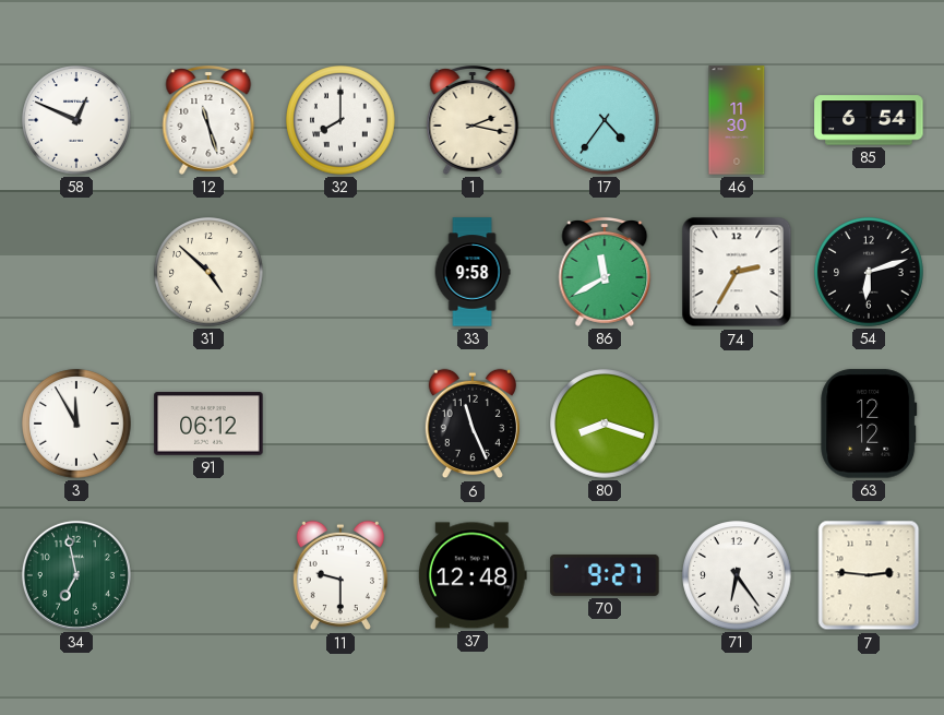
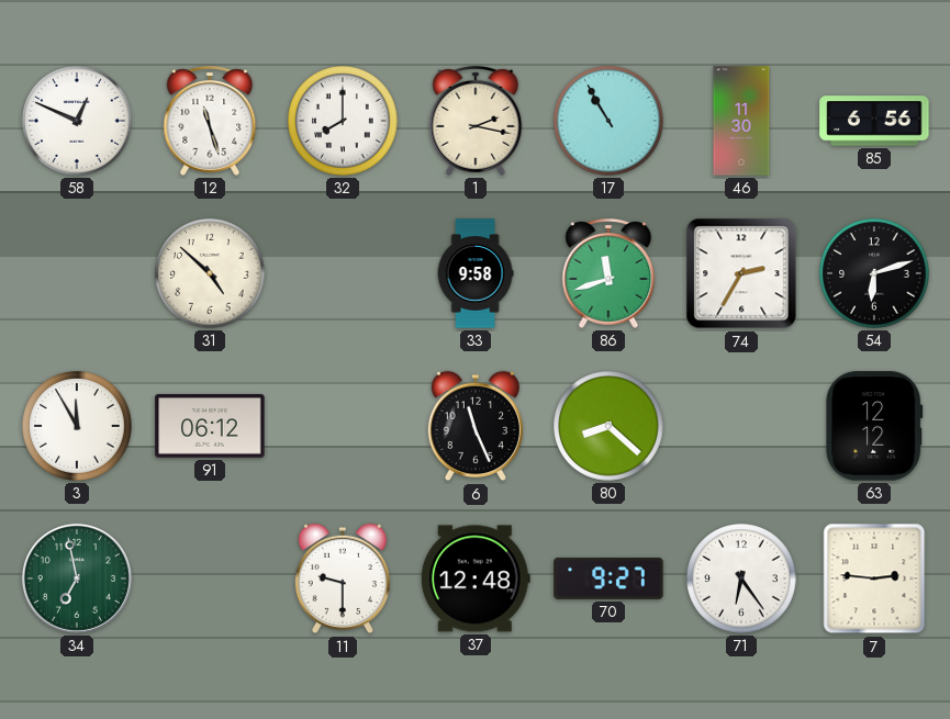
17: 4:36 -> 10:55
85: 6:54 -> 6:56
86: 11:40 -> 11:42
80: 8:18 -> 8:22
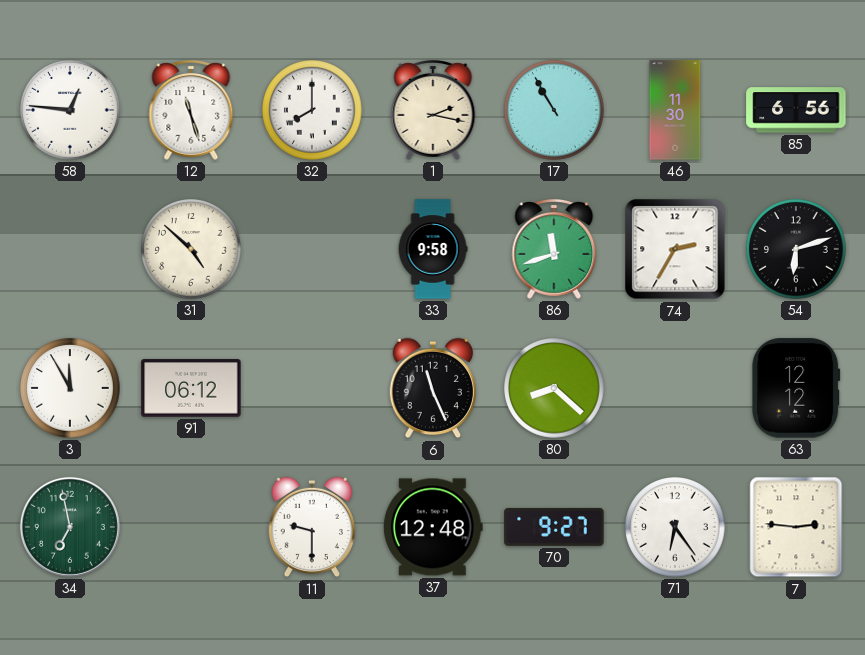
58: 12:49 -> 12:46
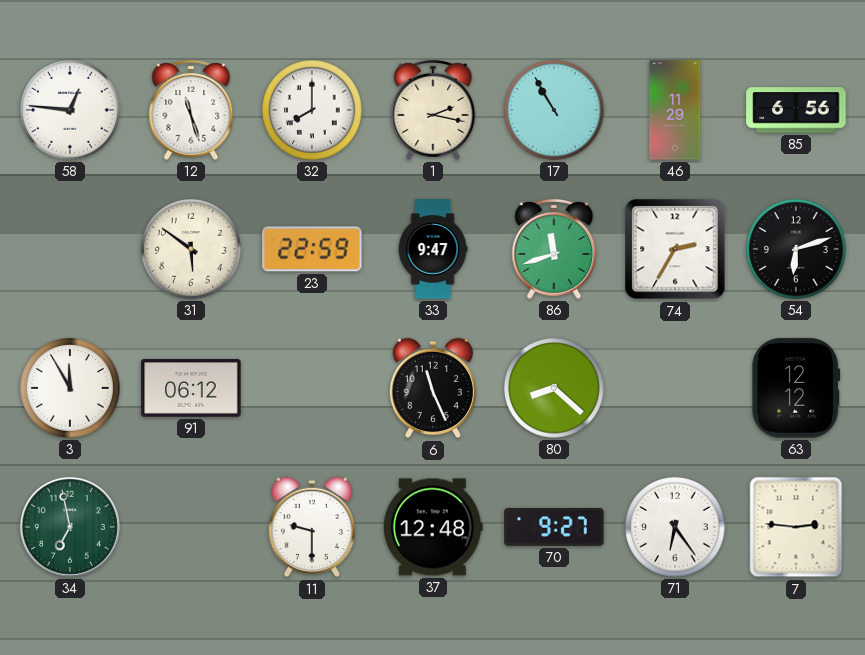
46: 11:30 -> 11:29
31: 4:52 -> 5:51
23: none -> 22:59
33: 9:58 -> 9:47
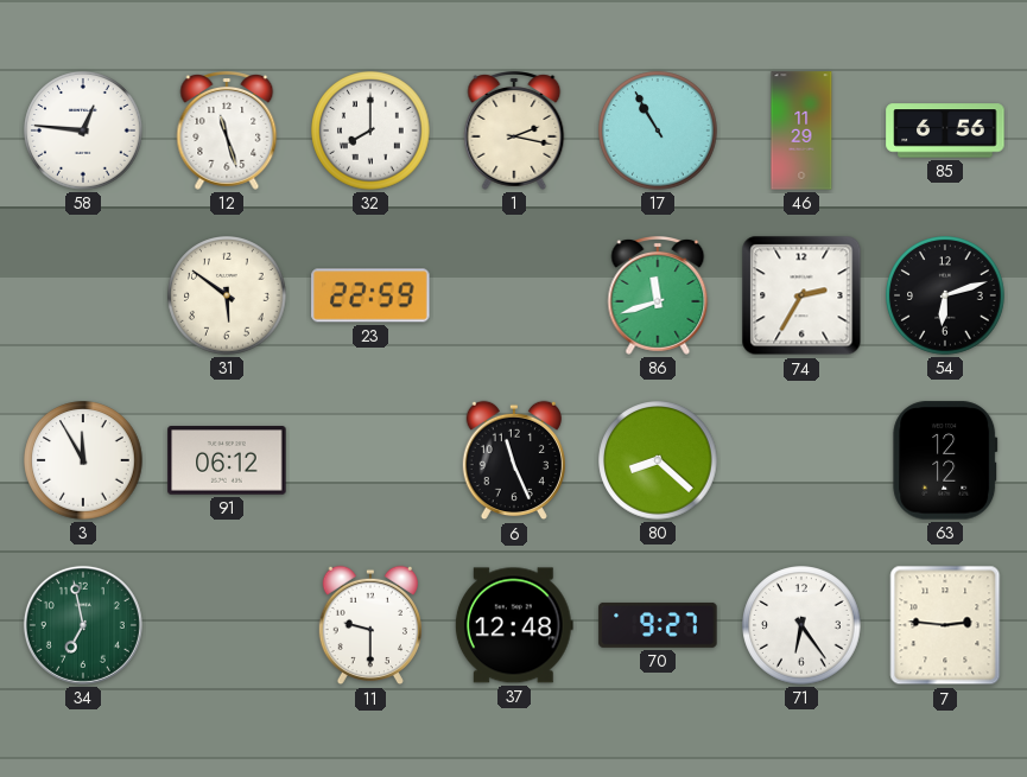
33: 9:47 -> none
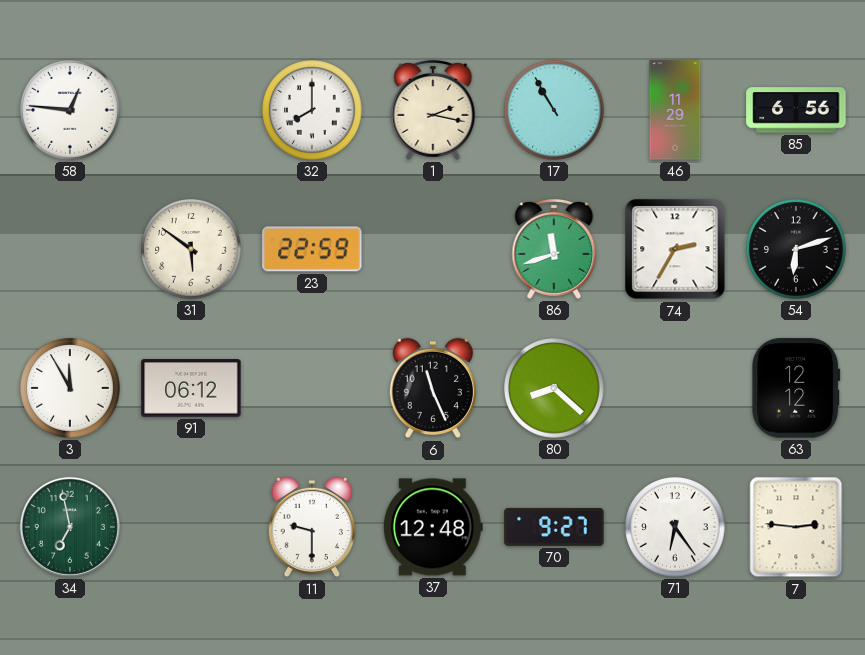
12: 11:27 -> none
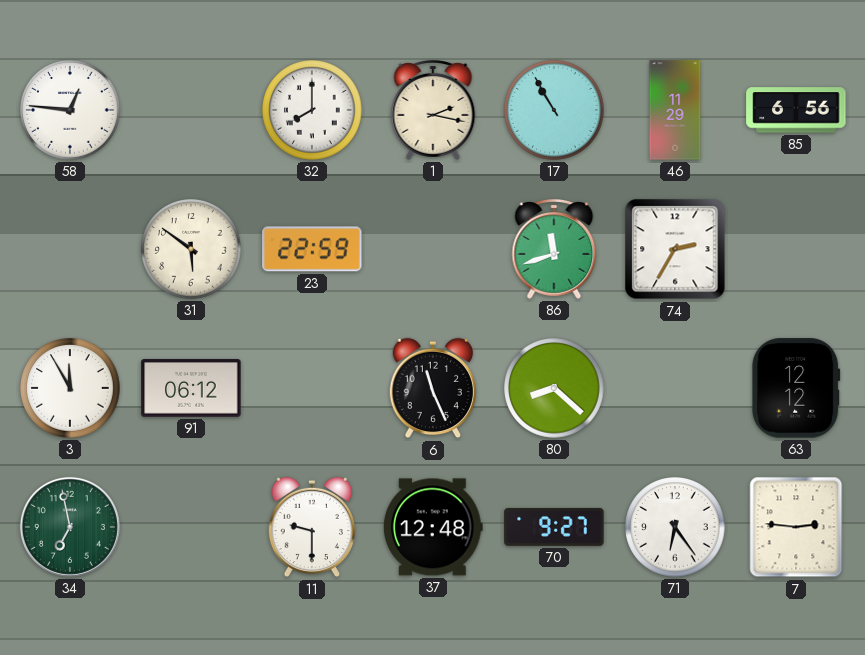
54: 6:12 -> none
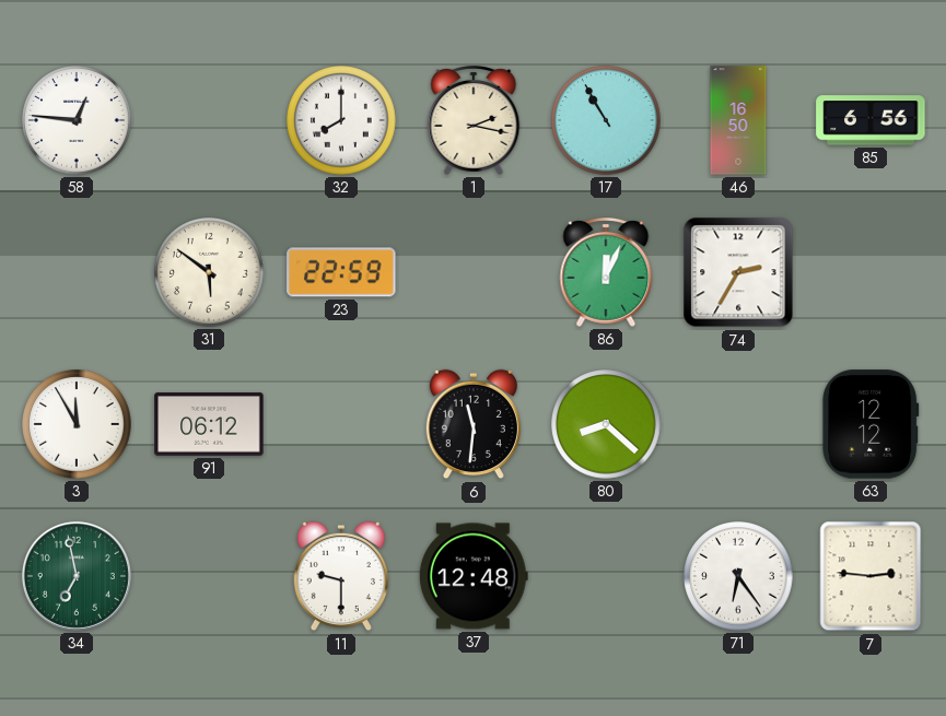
46: 11:29 -> 16:50
86: 11:42 -> 12:04
6: 11:26 -> 11:31
70: 9:27 -> none
